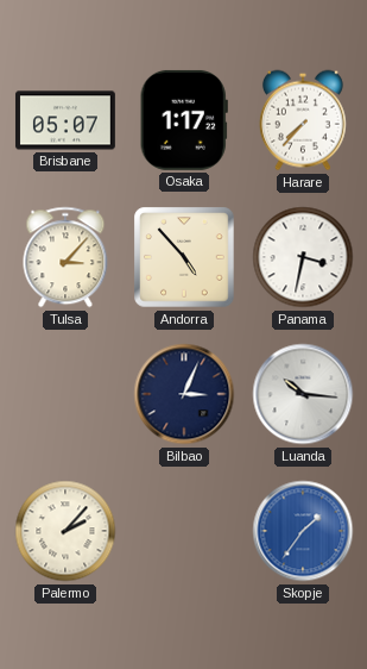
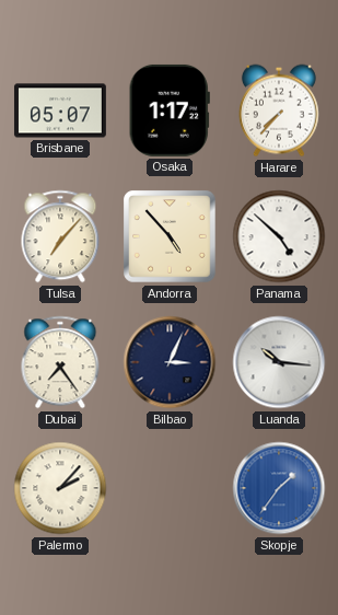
Tulsa: 3:07 -> 7:07
Panama: 3:32 -> 4:52
Dubai: none -> 7:24
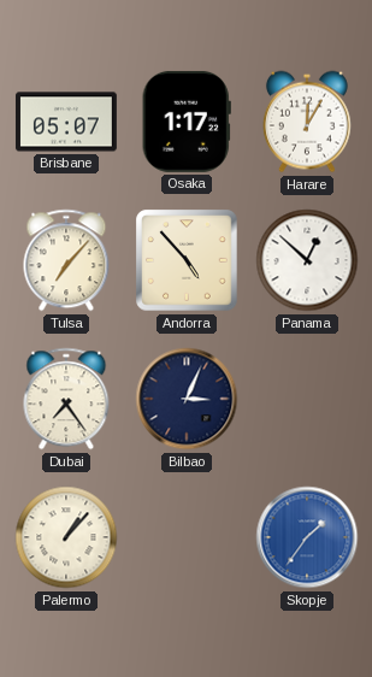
Harare: 7:37 -> 12:05
Panama: 4:52 -> 12:52
Luanda: 10:16 -> none
Palermo: 2:07 -> 1:07
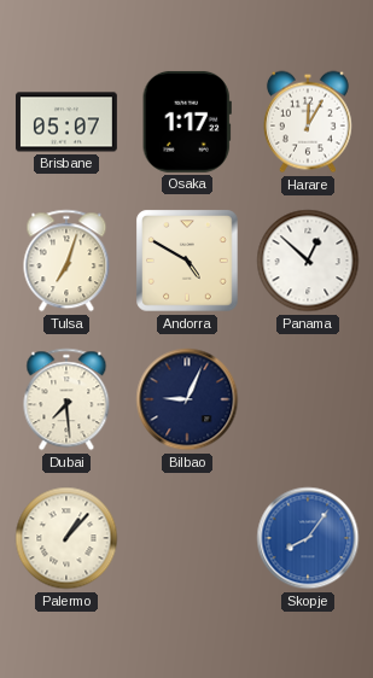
Tulsa: 7:07 -> 7:03
Andorra: 4:53 -> 4:50
Dubai: 7:24 -> 7:29
Bilbao: 3:04 -> 9:04
Skopje: 1:36 -> 8:06
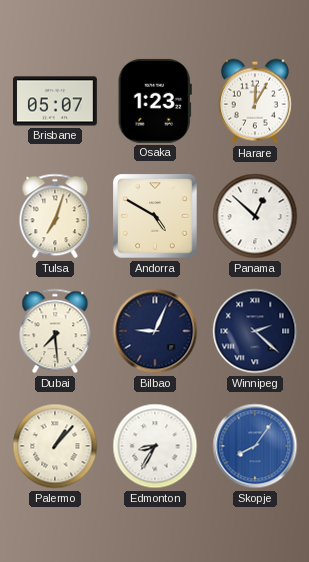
Osaka: 1:17 -> 1:23
Winnipeg: none -> 2:22
Edmonton: none -> 8:35
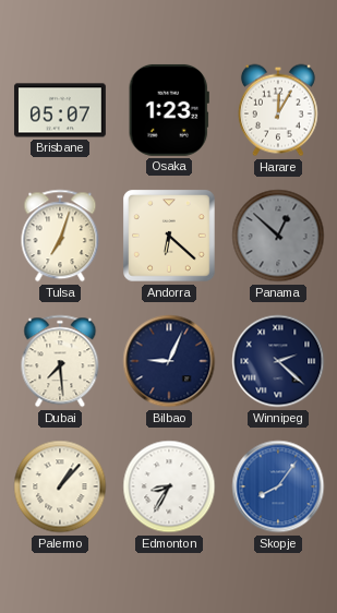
Andorra: 4:50 -> 6:22
Panama dial: white -> grey
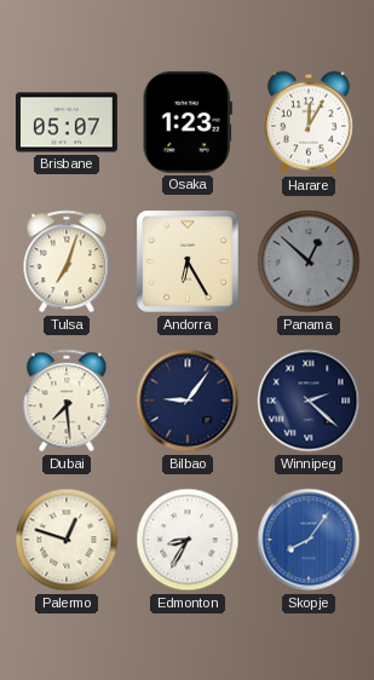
Andorra: 6:22 -> 6:25
Bilbao: 9:04 -> 9:06
Palermo: 1:07 -> 12:48
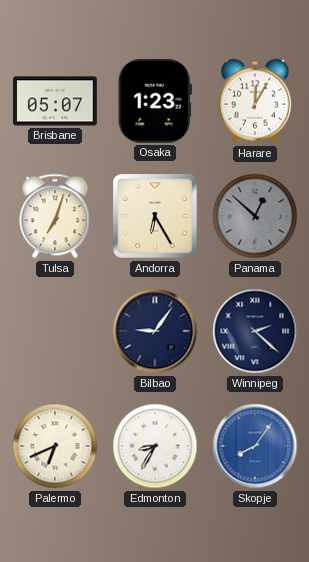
Dubai: 7:29 -> none
Palermo: 12:48 -> 6:41
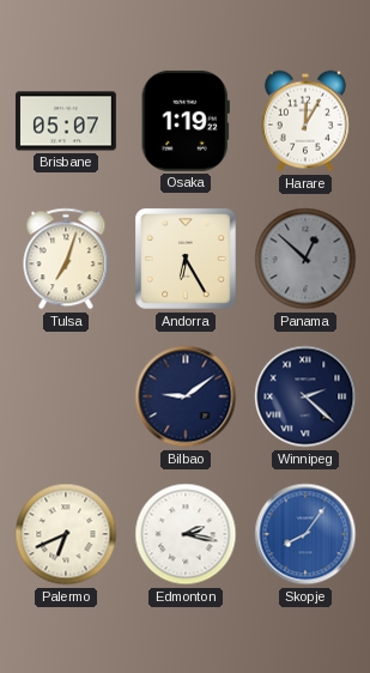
Osaka: 1:23 -> 1:19
Bilbao: 9:06 -> 9:09
Edmonton: 8:35 -> 2:17
